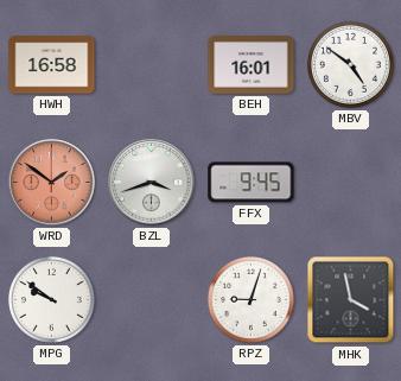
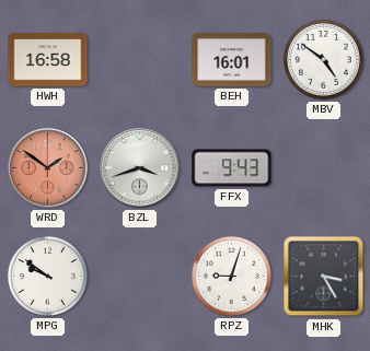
FFX: 9:45 -> 9:43
MHK: 3:58 -> 3:25
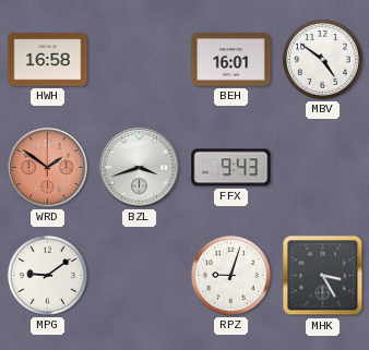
MPG: 9:51 -> 9:09
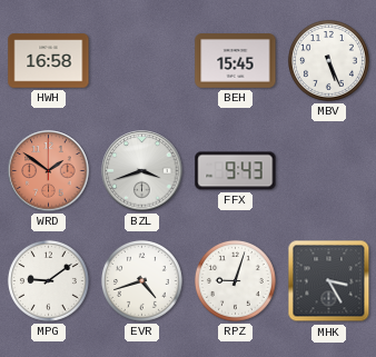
BEH: 16:01 -> 15:45
MBV: 4:51 -> 5:26
EVR: none -> 4:42
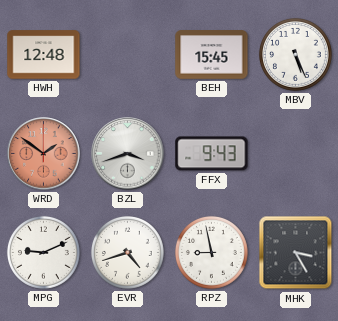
HWH: 16:58 -> 12:48
MPG: 9:09 -> 9:11
RPZ: 9:03 -> 8:58
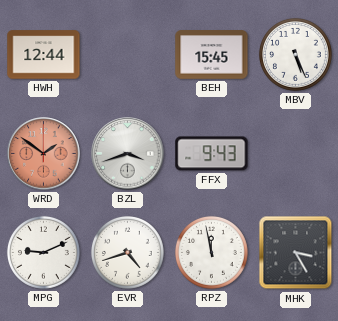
HWH: 12:48 -> 12:44
RPZ: 8:58 -> 11:58
